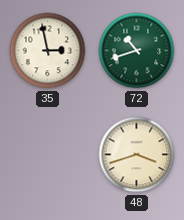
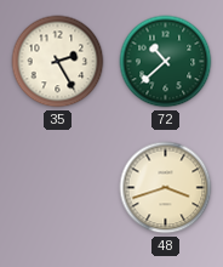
35: 2:58 -> 2:25
72: 10:42 -> 10:38
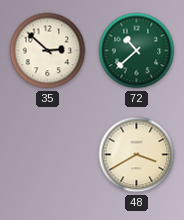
35: 2:25 -> 2:52
48: 3:42 -> 3:40
